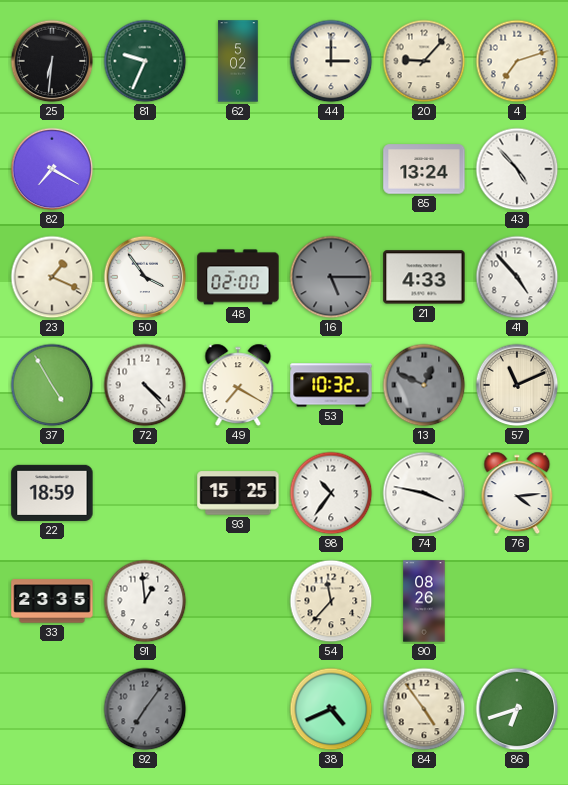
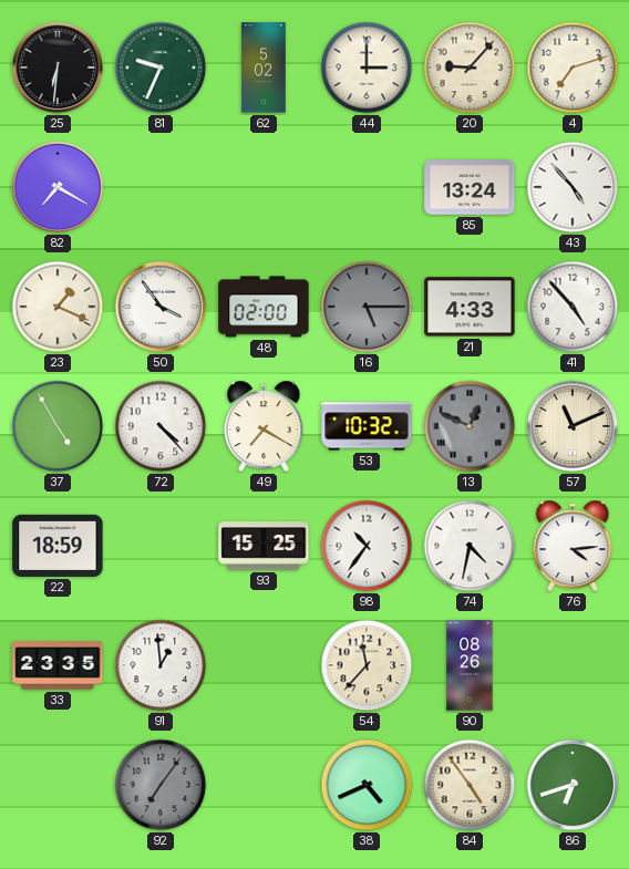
74: 3:47 -> 4:32
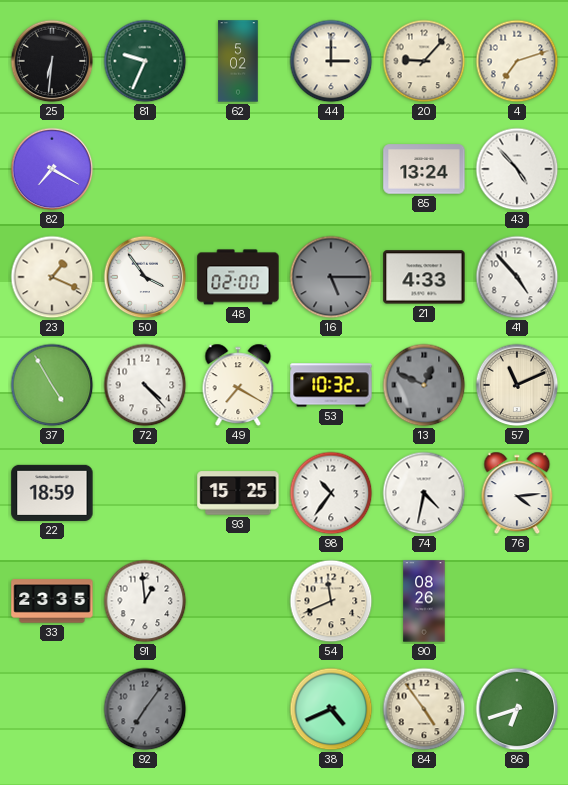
54: 11:37 -> 11:41
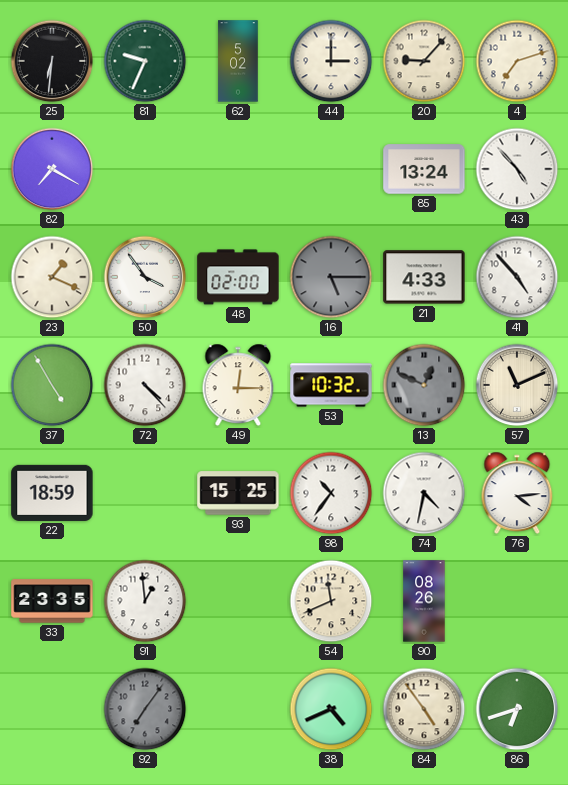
49: 7:20 -> 12:15
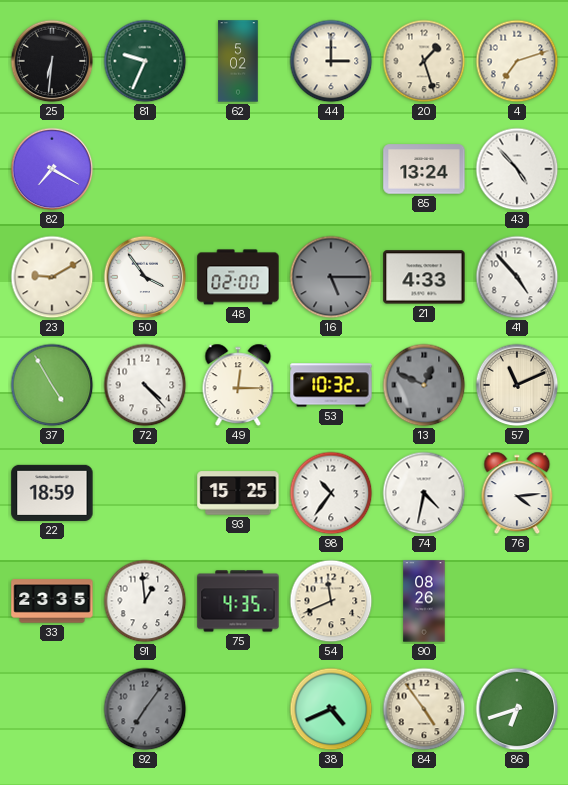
20: 9:07 -> 1:27
23: 1:19 -> 9:10
75: none -> 4:35
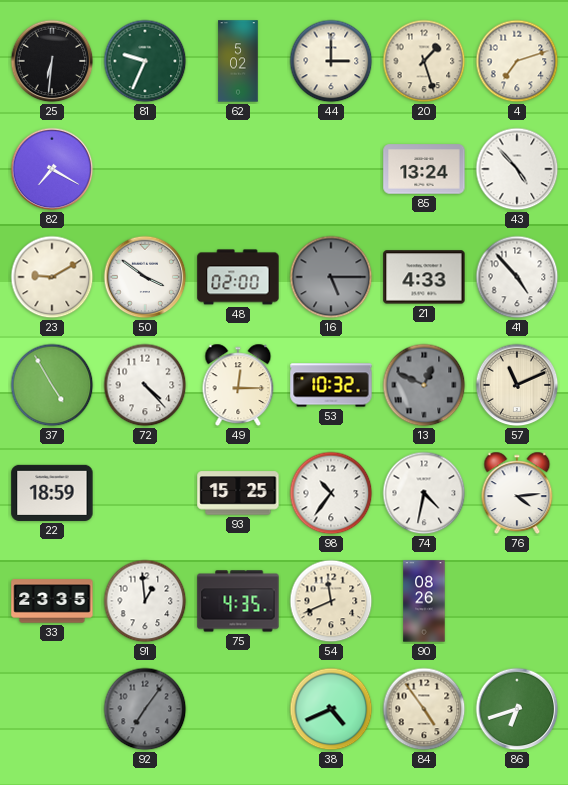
50: 3:54 -> 3:51
